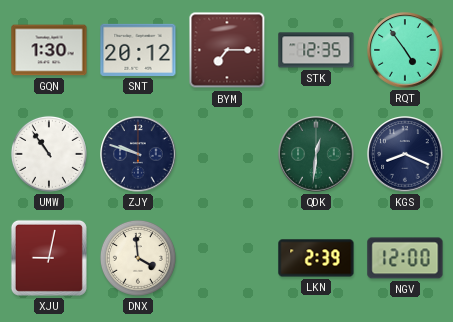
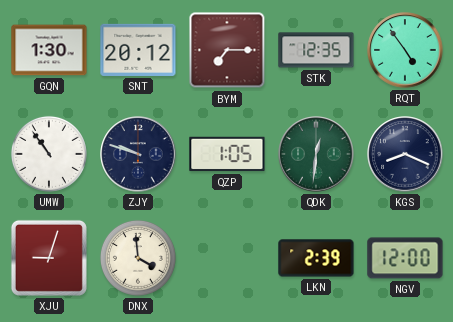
QZP: none -> 1:05
XJU: 9:02 -> 9:03
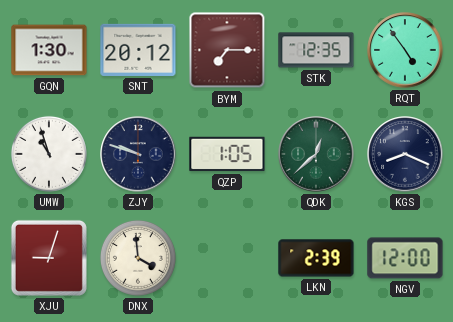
UMW: 10:54 -> 10:57
QDK: 12:31 -> 12:38
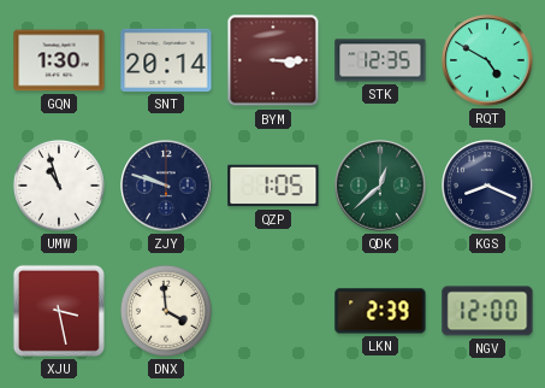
SNT: 20:12 -> 20:14
BYM: 7:15 -> 3:15
RQT: 4:54 -> 4:50
XJU: 9:03 -> 3:28
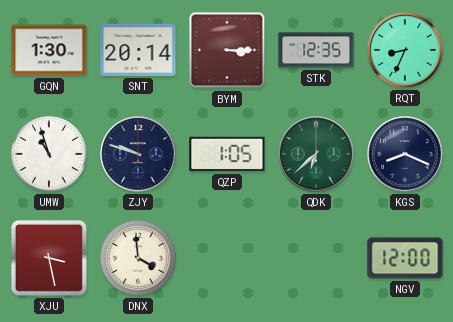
RQT: 4:50 -> 8:34
QDK: 12:38 -> 6:38
LKN: 2:39 -> none
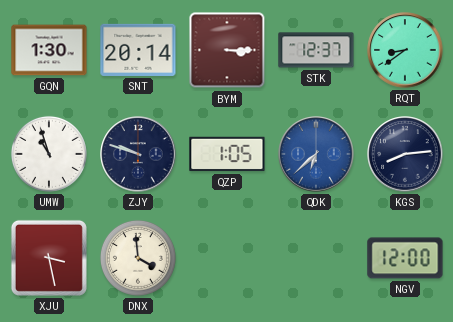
STK: 12:35 -> 12:37
RQT: 8:34 -> 8:39
QDK dial: green -> blue
KGS: 8:19 -> 8:14
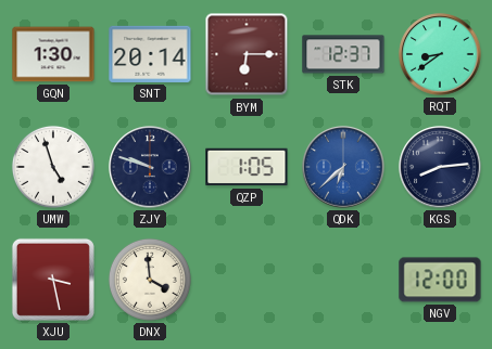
BYM: 3:15 -> 6:15
UMW: 10:57 -> 4:57
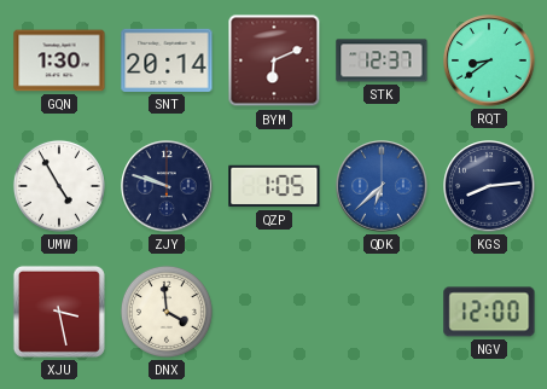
BYM: 6:15 -> 6:11
UMW: 4:57 -> 4:55
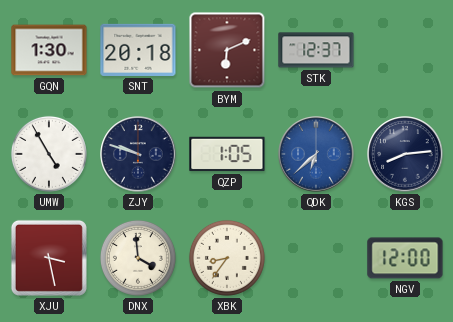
SNT: 20:14 -> 20:18
RQT: 8:39 -> none
XBK: none -> 8:36
